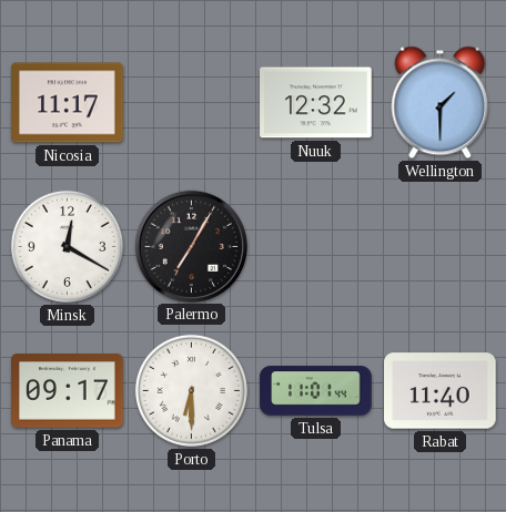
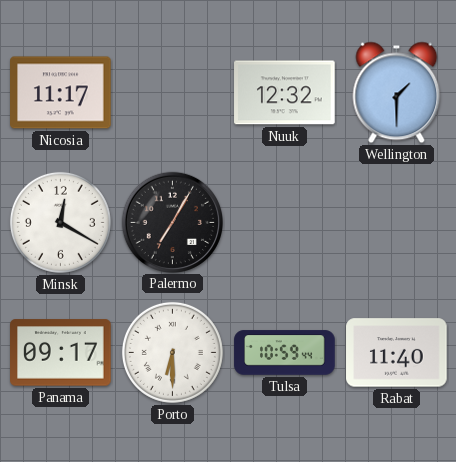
Tulsa: 11:01 -> 10:59
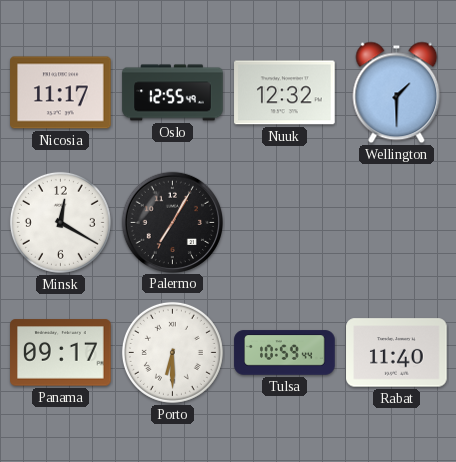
Oslo: none -> 12:55
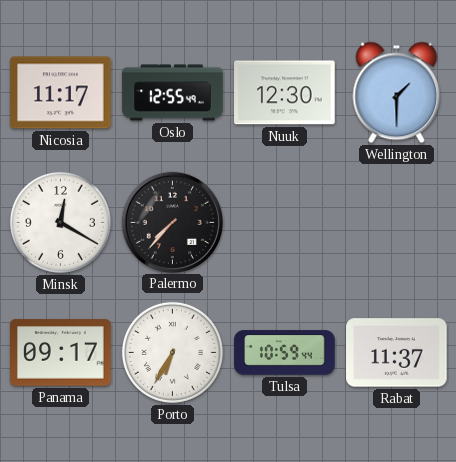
Nuuk: 12:32 -> 12:30
Palermo: 7:05 -> 7:37
Porto: 6:30 -> 6:35
Rabat: 11:40 -> 11:37
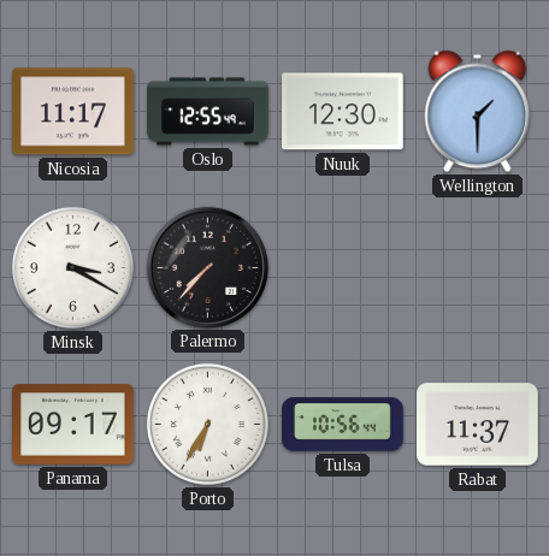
Minsk: 12:20 -> 3:20
Tulsa: 10:59 -> 10:56
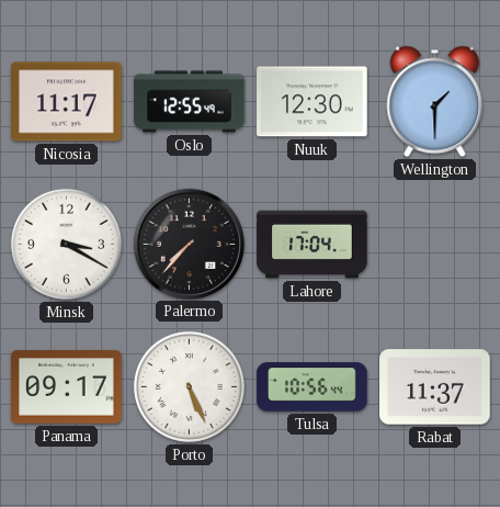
Lahore: none -> 17:04
Porto: 6:35 -> 5:26
